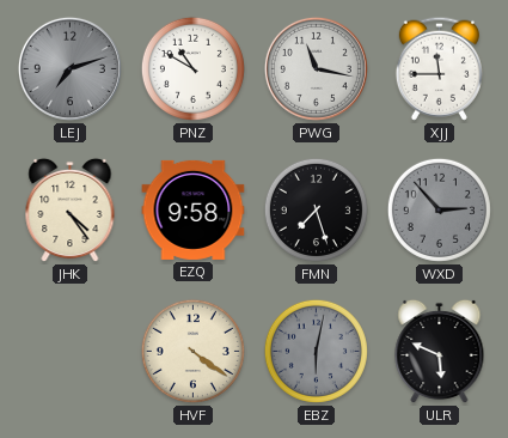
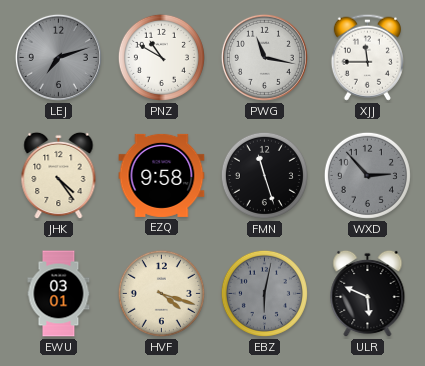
FMN: 7:27 -> 11:27
EWU: none -> 03:01
HVF: 4:21 -> 4:18
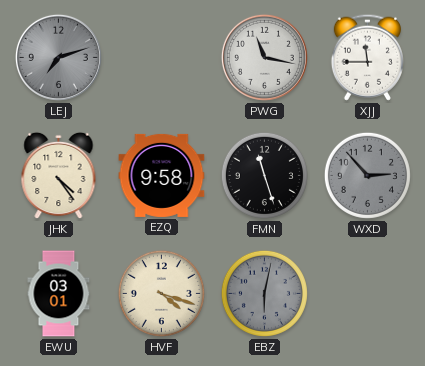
PNZ: 10:50 -> none
ULR: 5:49 -> none
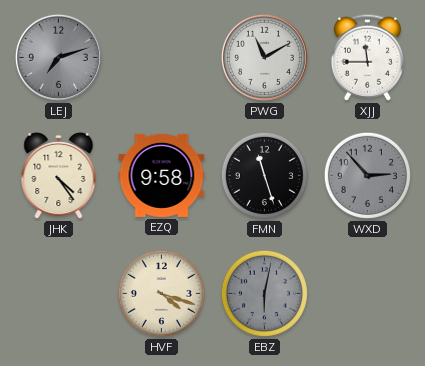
PWG: 11:17 -> 11:10
EWU: 03:01 -> none
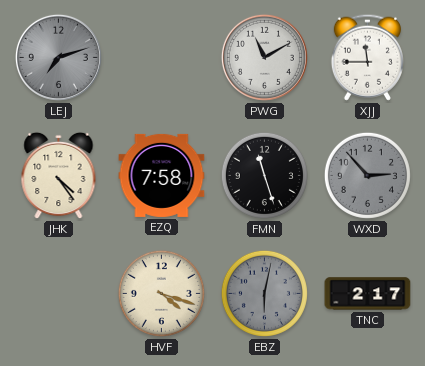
EZQ: 9:58 -> 7:58
TNC: none -> 2:17
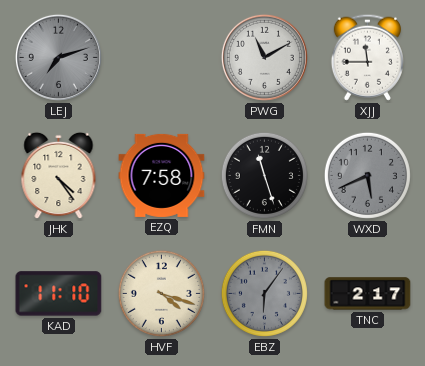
WXD: 2:53 -> 5:41
KAD: none -> 11:10
EBZ: 6:02 -> 6:06
